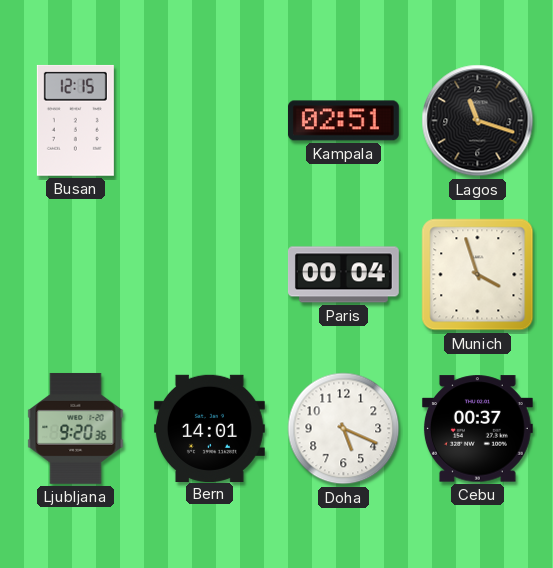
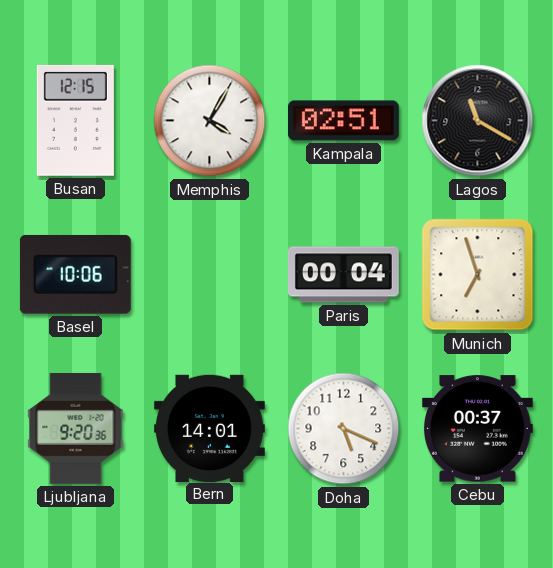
Memphis: none -> 4:05
Lagos: 11:18 -> 11:20
Basel: none -> 10:06
Munich: 3:57 -> 6:57
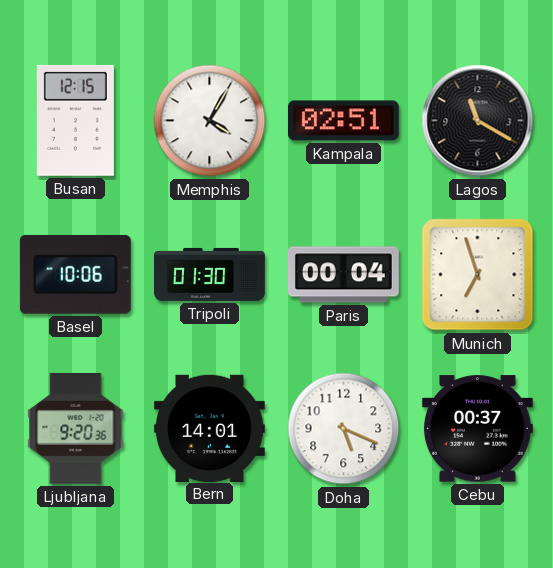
Tripoli: none -> 01:30
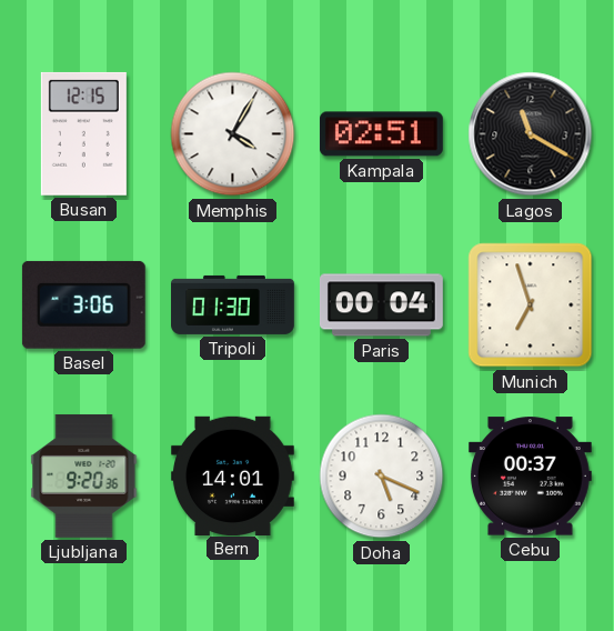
Basel: 10:06 -> 3:06
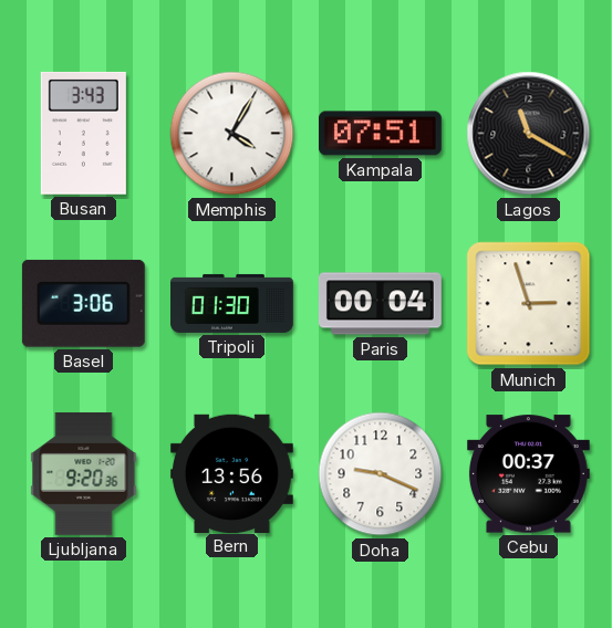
Busan: 12:15 -> 3:43
Kampala: 02:51 -> 07:51
Munich: 6:57 -> 2:57
Bern: 14:01 -> 13:56
Doha: 5:19 -> 9:19
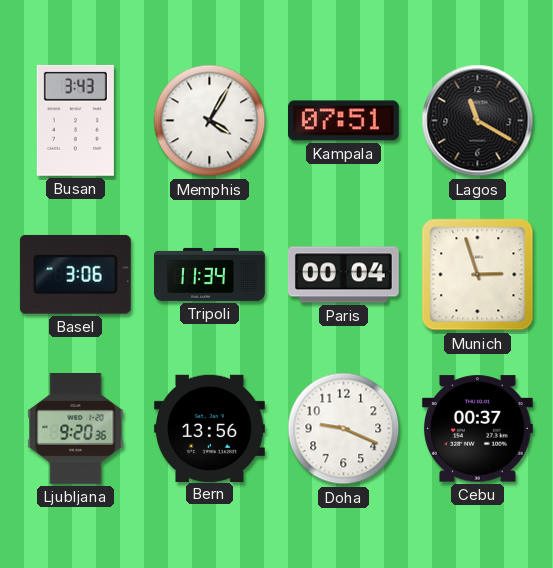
Tripoli: 01:30 -> 11:34
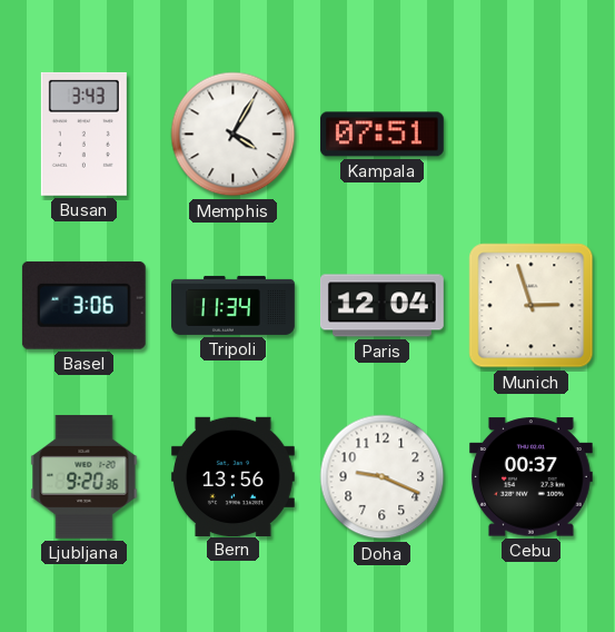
Lagos: 11:20 -> none
Paris: 00:04 -> 12:04
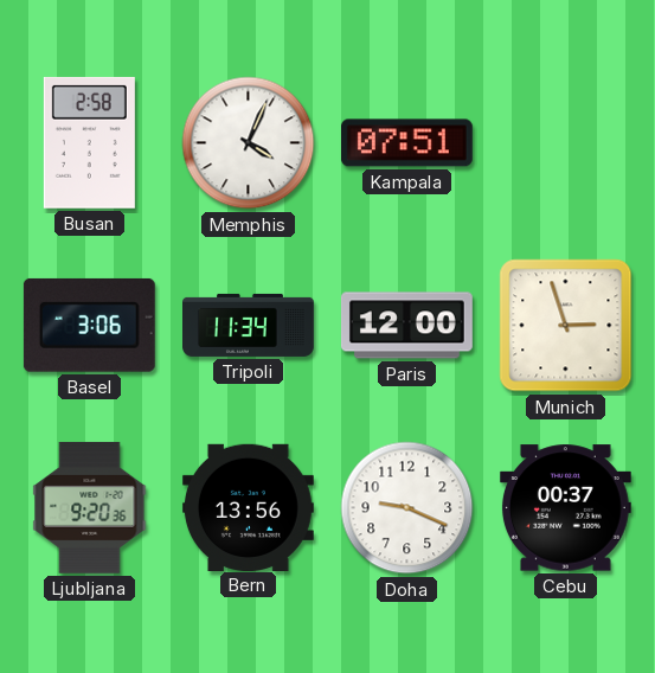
Busan: 3:43 -> 2:58
Memphis: 4:05 -> 4:04
Paris: 12:04 -> 12:00
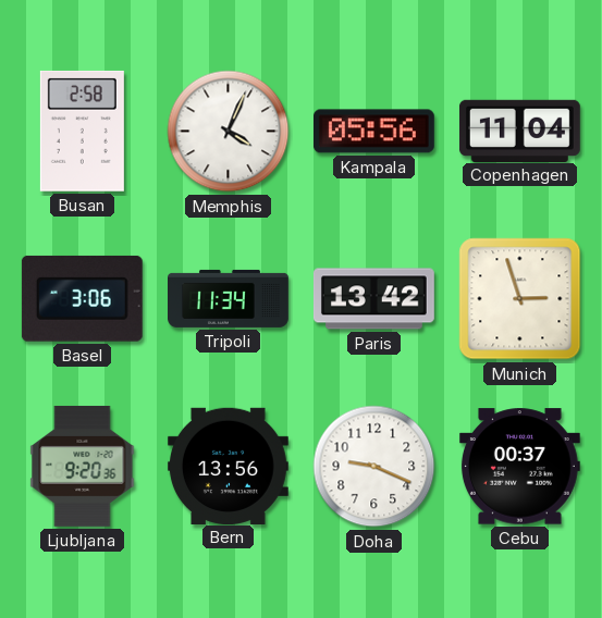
Kampala: 07:51 -> 05:56
Copenhagen: none -> 11:04
Paris: 12:00 -> 13:42
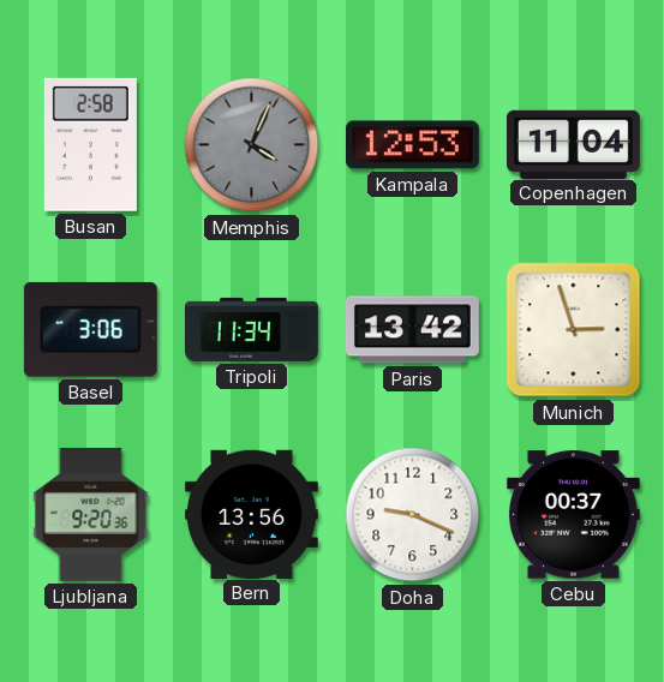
Memphis dial: white -> grey
Kampala: 05:56 -> 12:53
